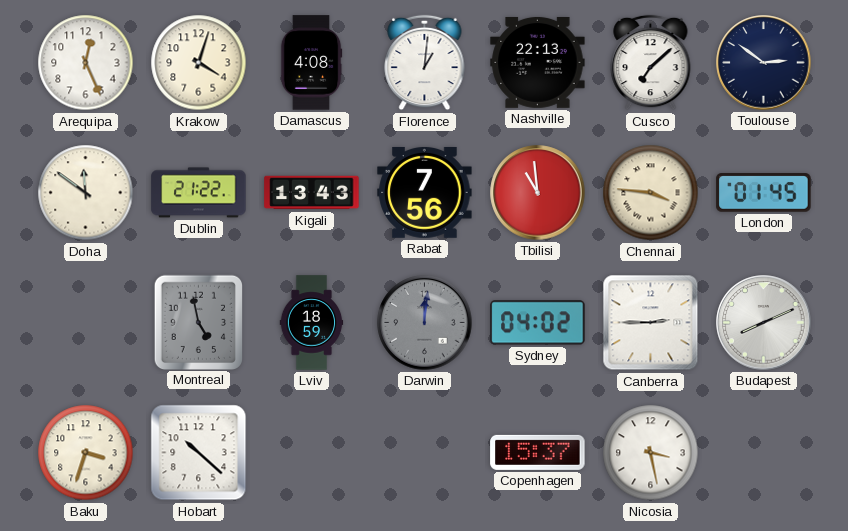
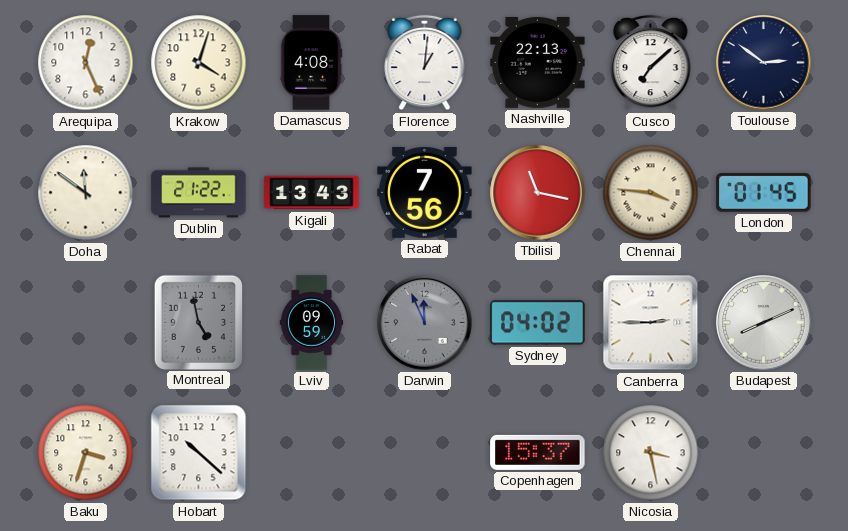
Tbilisi: 10:59 -> 11:17
Lviv: 18:59 -> 09:59
Darwin: 12:01 -> 11:56
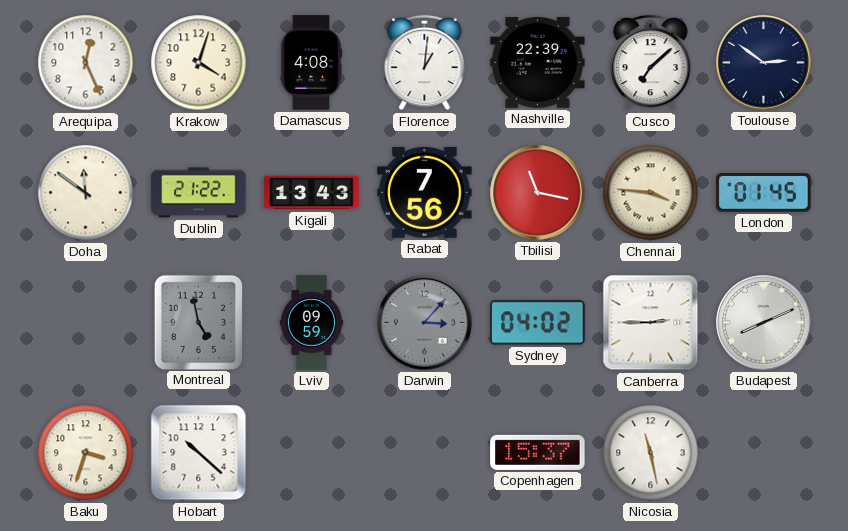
Nashville: 22:13 -> 22:39
Darwin: 11:56 -> 3:07
Nicosia: 3:28 -> 11:28
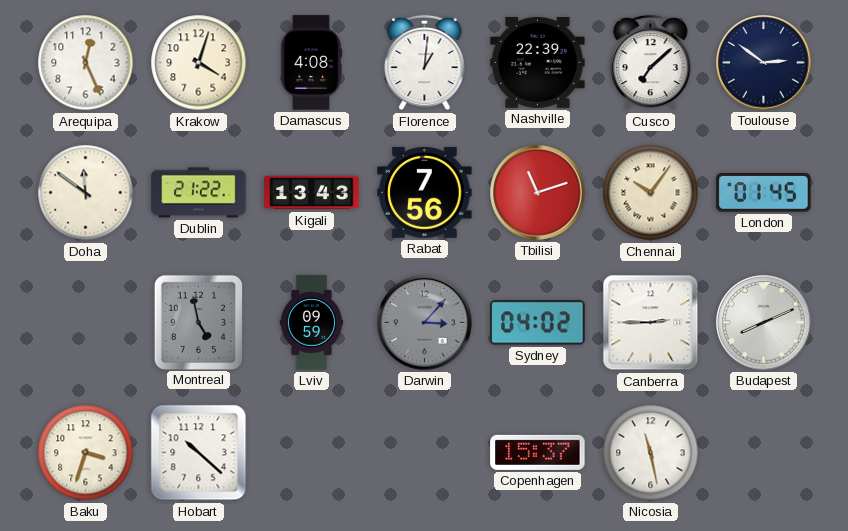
Tbilisi: 11:17 -> 11:12
Chennai: 3:46 -> 10:06
